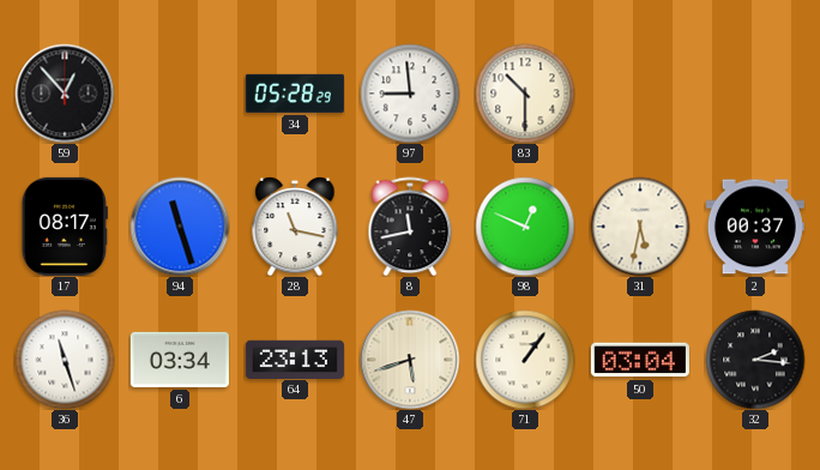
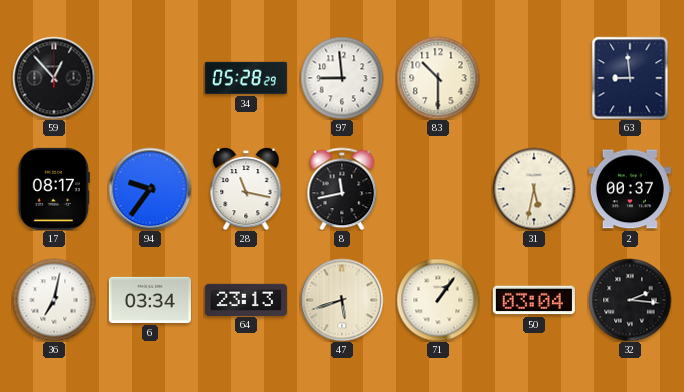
63: none -> 8:59
94: 11:27 -> 9:36
98: 12:49 -> none
36: 11:27 -> 7:02
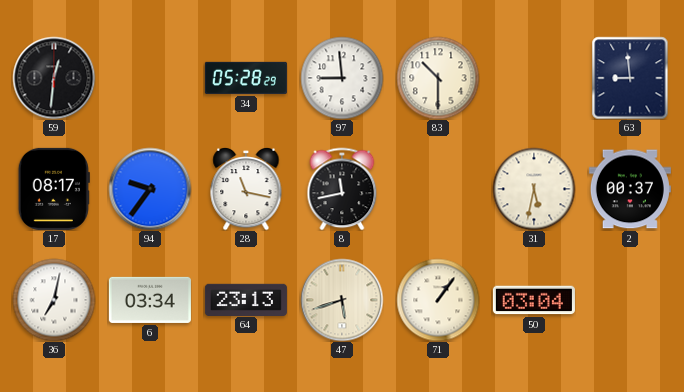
59: 12:53 -> 12:31
32: 2:16 -> none
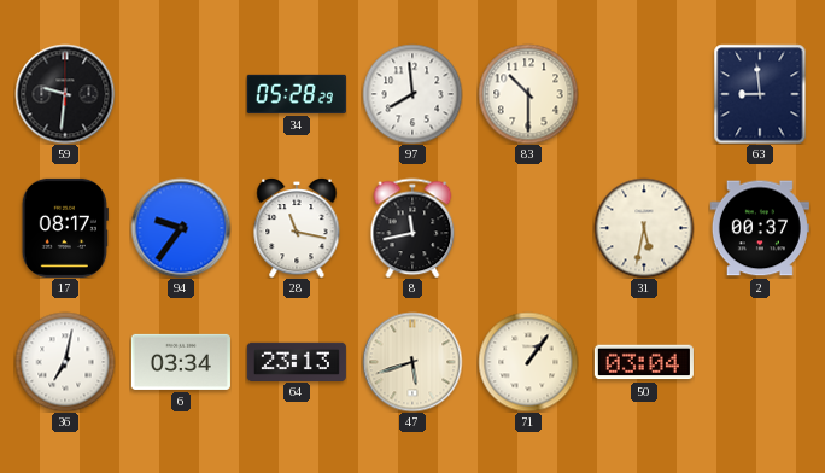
59: 12:31 -> 9:31
97: 8:59 -> 7:59
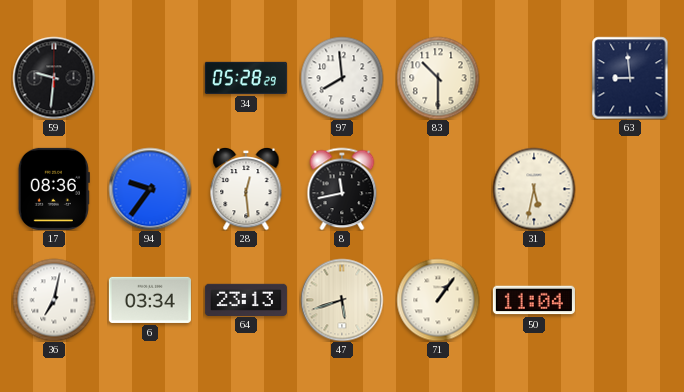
17: 08:17 -> 08:36
28: 11:17 -> 12:29
2: 00:37 -> none
50: 03:04 -> 11:04
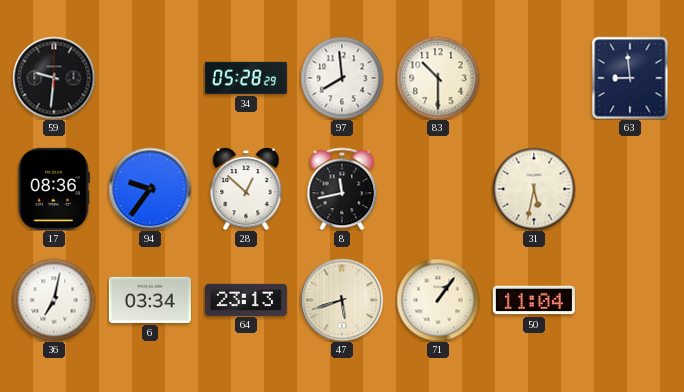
28: 12:29 -> 12:52
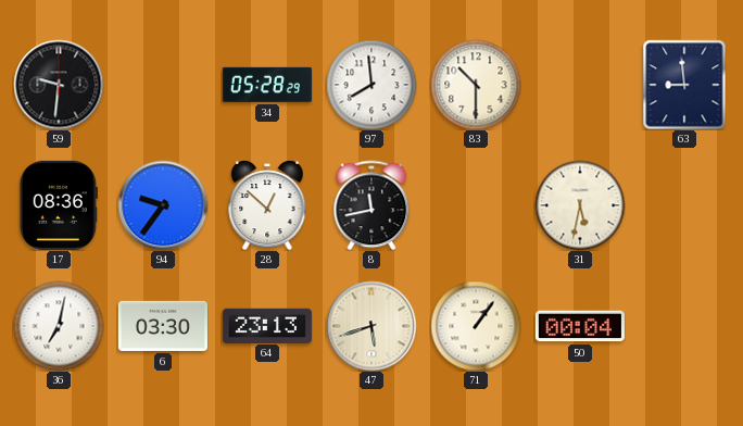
6: 03:34 -> 03:30
50: 11:04 -> 00:04
